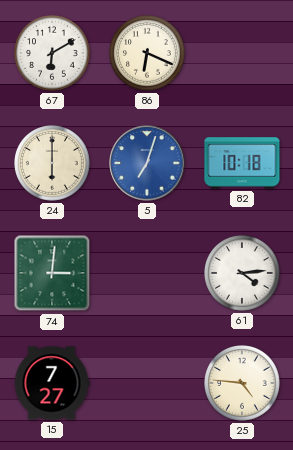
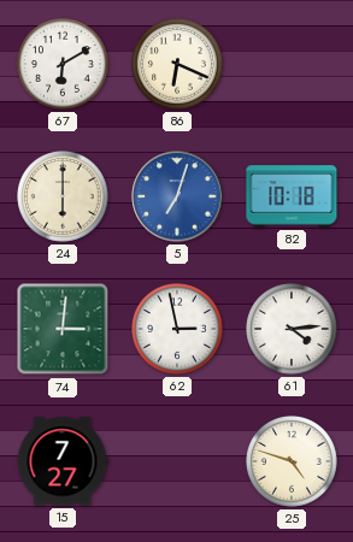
62: none -> 2:58
25: 4:46 -> 4:48
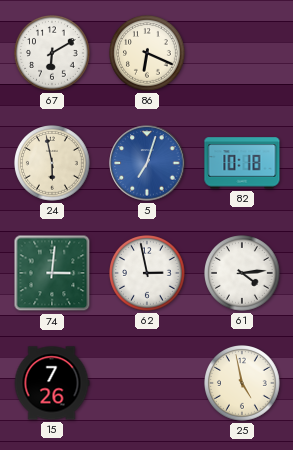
24: 6:00 -> 5:58
15: 7:27 -> 7:26
25: 4:48 -> 4:58
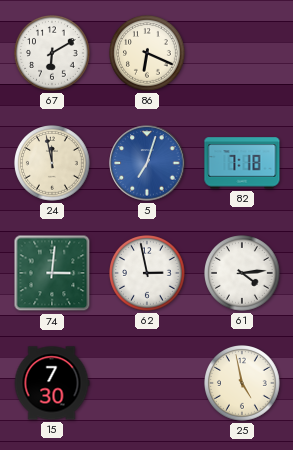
24: 5:58 -> 11:58
82: 10:18 -> 7:18
15: 7:26 -> 7:30
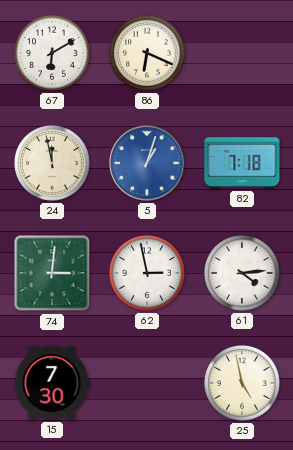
5: 7:03 -> 1:03
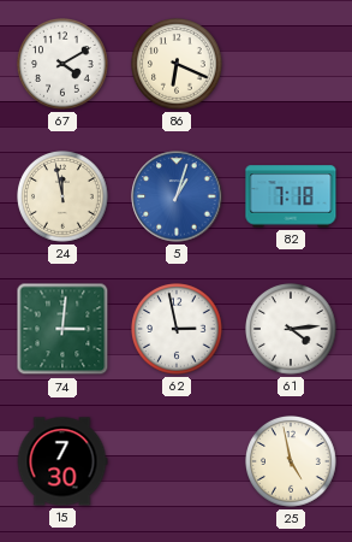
67: 6:10 -> 4:10
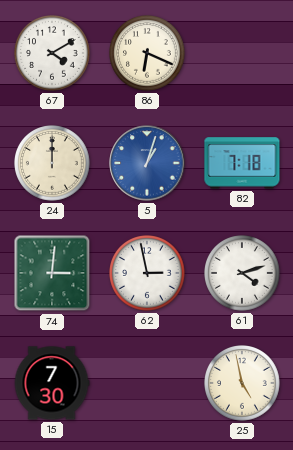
24: 11:58 -> 12:00
61: 4:14 -> 4:12
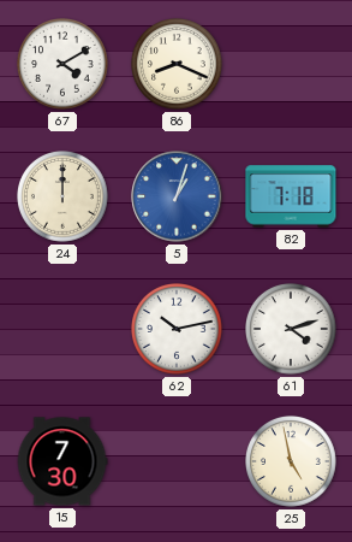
86: 6:19 -> 8:19
74: 3:01 -> none
62: 2:58 -> 10:13
